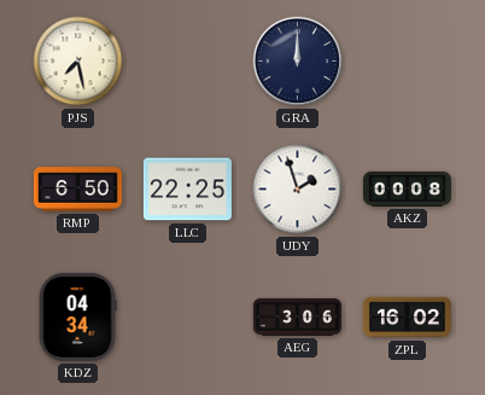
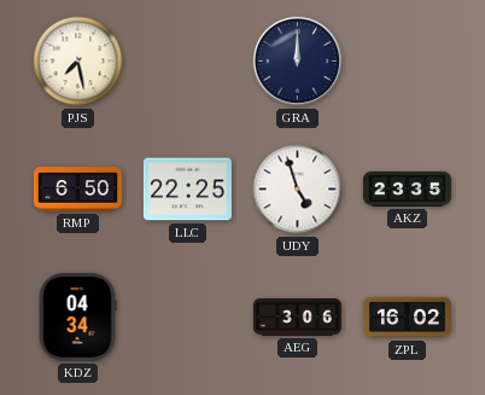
UDY: 1:57 -> 4:57
AKZ: 00:08 -> 23:35
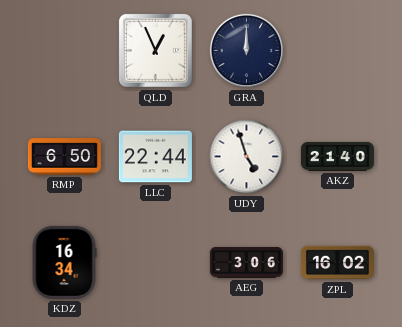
PJS: 7:28 -> none
QLD: none -> 12:56
LLC: 22:25 -> 22:44
AKZ: 23:35 -> 21:40
KDZ: 04:34 -> 16:34
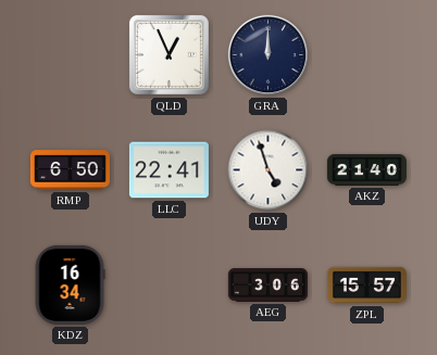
LLC: 22:44 -> 22:41
ZPL: 16:02 -> 15:57
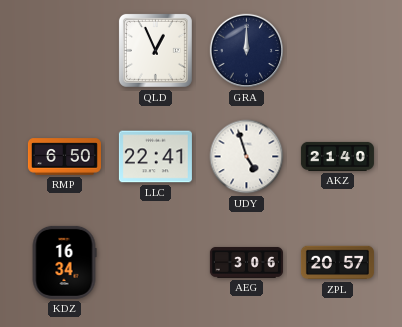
ZPL: 15:57 -> 20:57
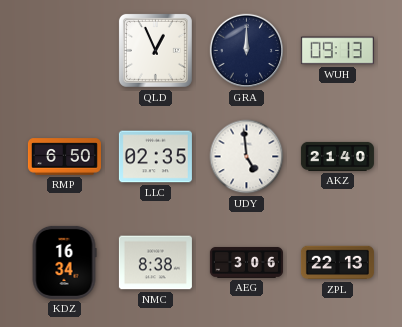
WUH: none -> 09:13
LLC: 22:41 -> 02:35
UDY: 4:57 -> 4:59
NMC: none -> 8:38
ZPL: 20:57 -> 22:13
